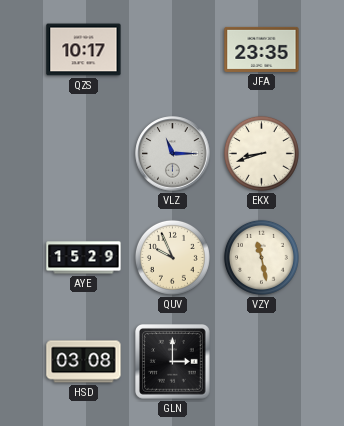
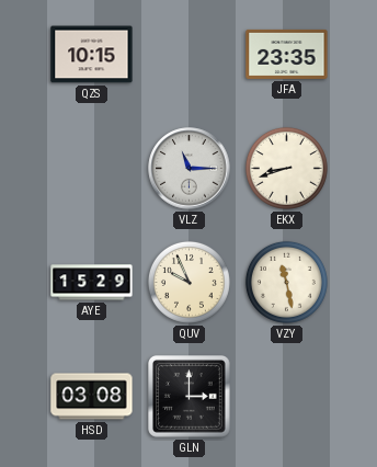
QZS: 10:17 -> 10:15
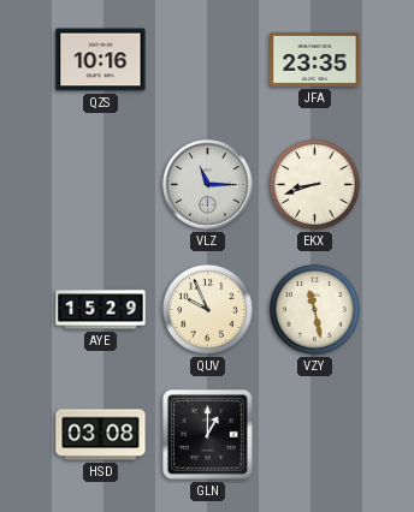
QZS: 10:15 -> 10:16
GLN: 3:00 -> 1:00
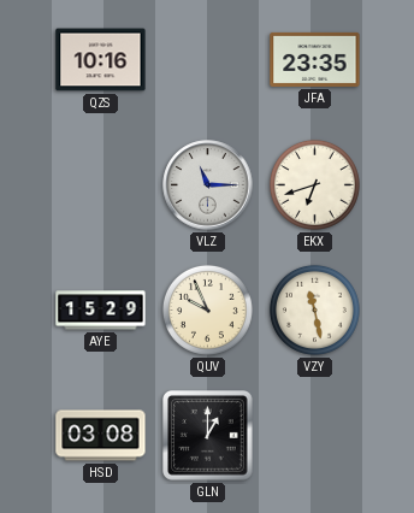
EKX: 8:42 -> 6:42
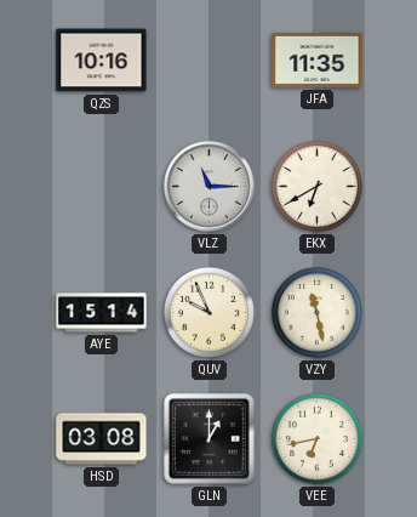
JFA: 23:35 -> 11:35
EKX: 6:42 -> 6:40
AYE: 15:29 -> 15:14
VEE: none -> 6:43
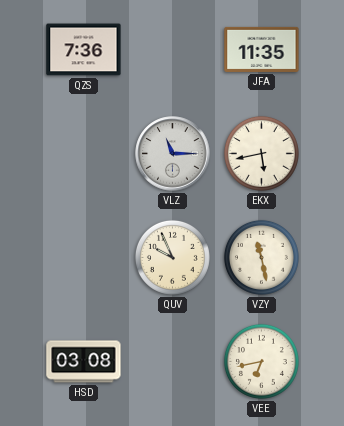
QZS: 10:16 -> 7:36
EKX: 6:40 -> 5:43
AYE: 15:14 -> none
GLN: 1:00 -> none
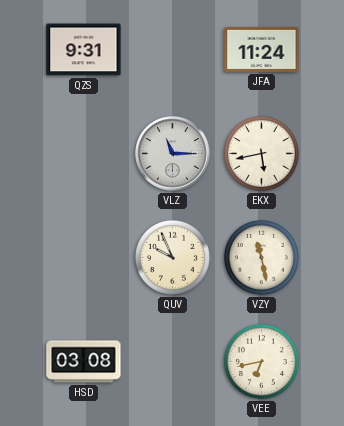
QZS: 7:36 -> 9:31
JFA: 11:35 -> 11:24
